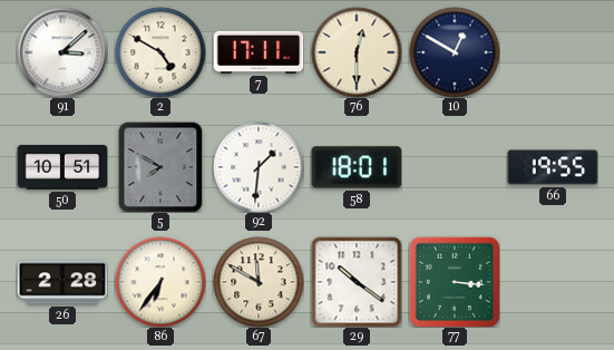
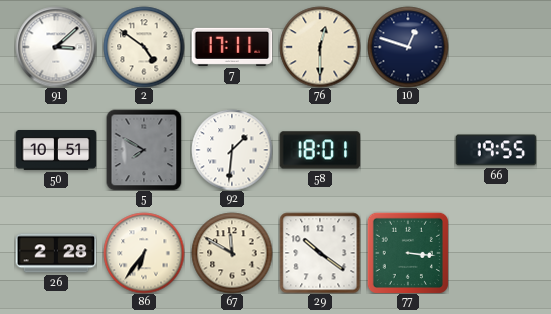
2: 4:50 -> 4:51
10: 12:50 -> 12:48
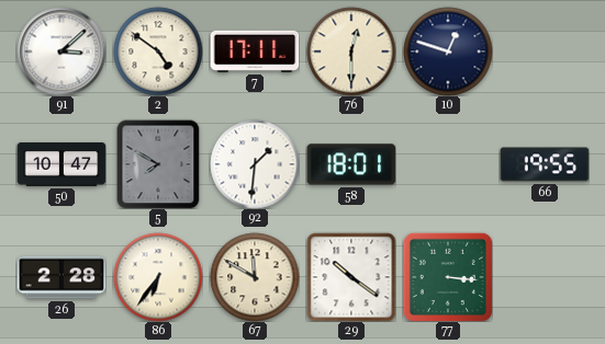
50: 10:51 -> 10:47
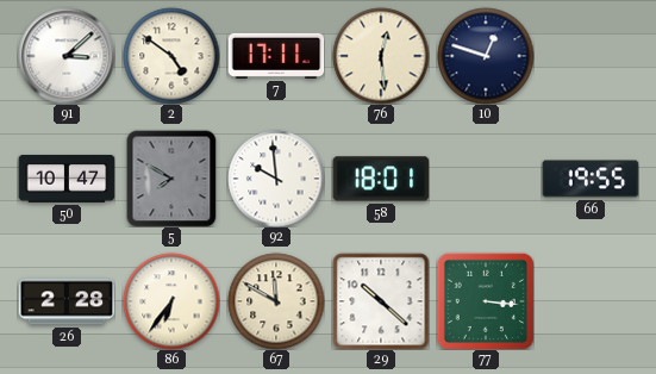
76: 12:30 -> 12:29
92: 1:31 -> 9:59
29: 10:21 -> 10:22
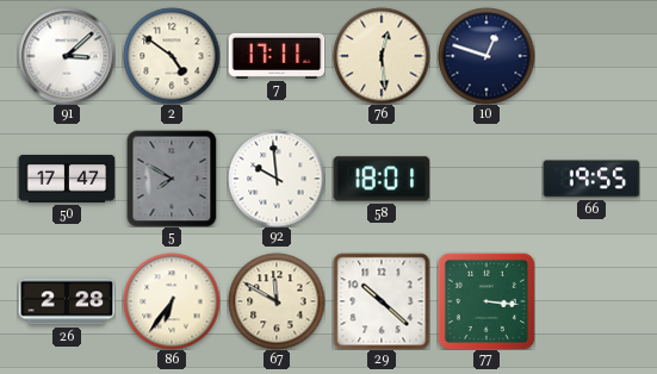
50: 10:47 -> 17:47
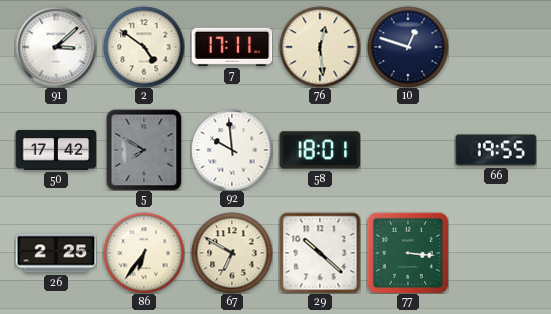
50: 17:47 -> 17:42
26: 2:28 -> 2:25
67: 11:50 -> 6:50
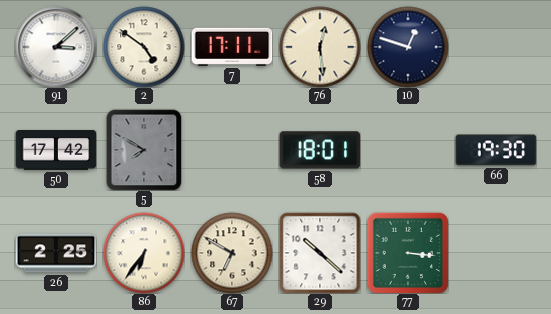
92: 9:59 -> none
66: 19:55 -> 19:30
